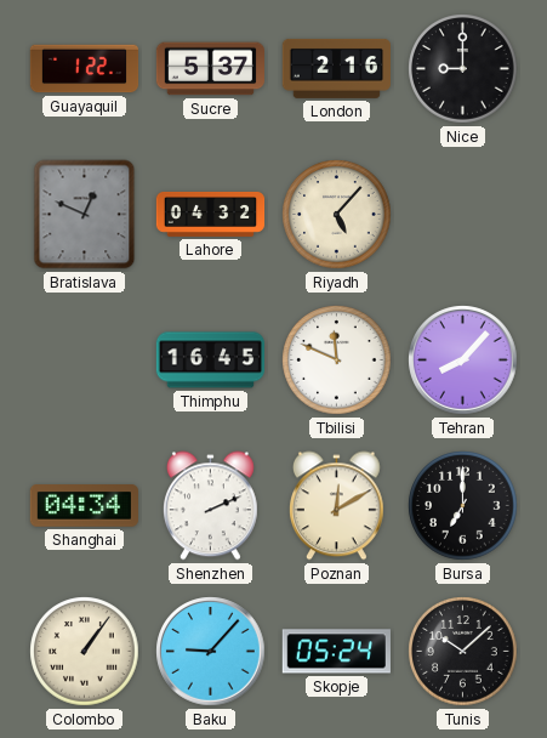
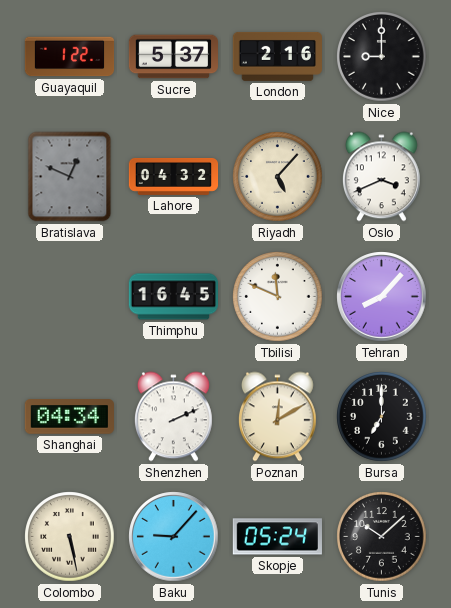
Oslo: none -> 3:41
Colombo: 1:06 -> 5:28
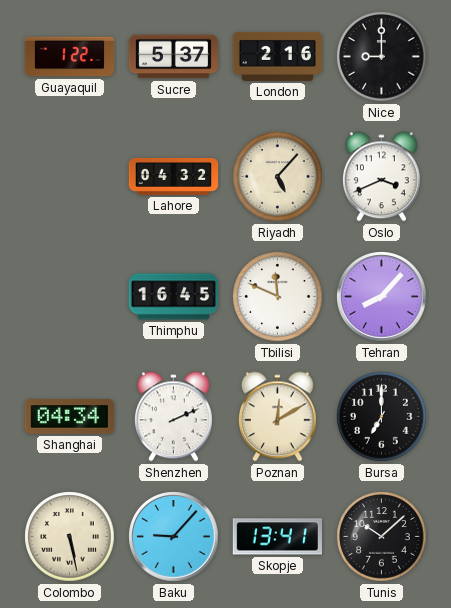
Bratislava: 12:49 -> none
Skopje: 05:24 -> 13:41
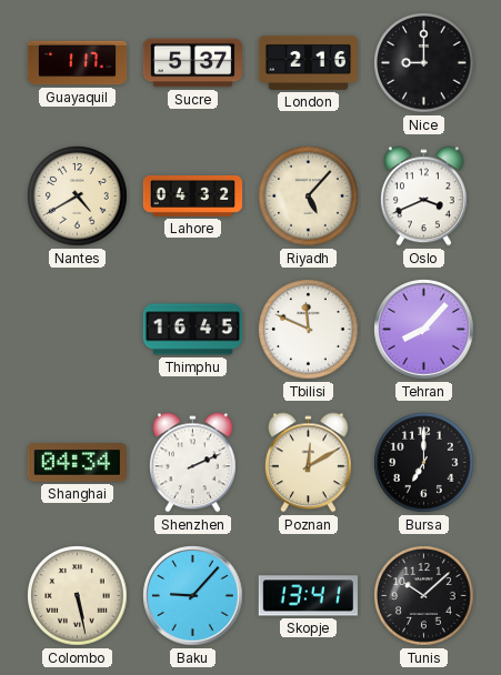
Guayaquil: 1:22 -> 1:17
Nantes: none -> 4:40
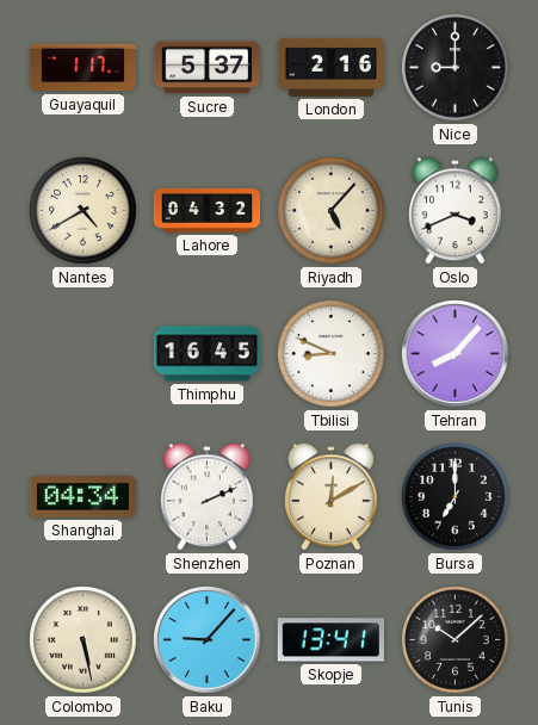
Tbilisi: 11:49 -> 8:49
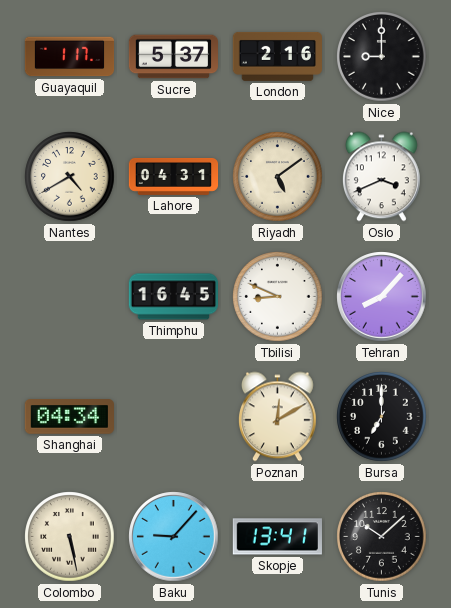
Lahore: 04:32 -> 04:31
Riyadh: 5:07 -> 5:09
Shenzhen: 2:11 -> none
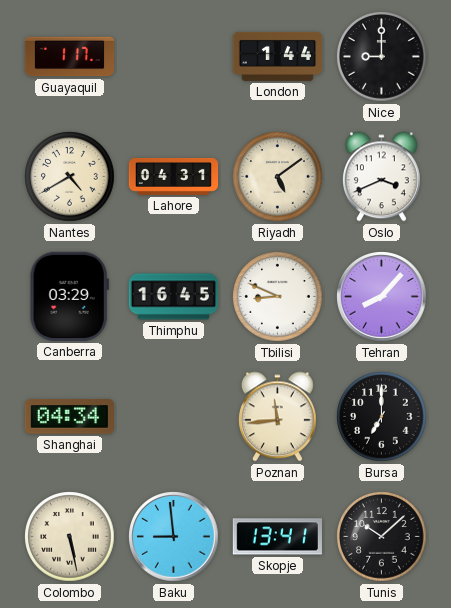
Sucre: 5:37 -> none
London: 2:16 -> 1:44
Canberra: none -> 03:29
Poznan: 12:10 -> 11:44
Baku: 9:07 -> 8:59
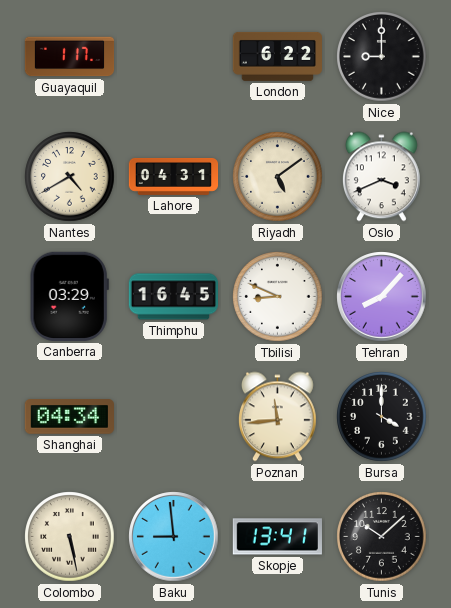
London: 1:44 -> 6:22
Bursa: 7:00 -> 4:00
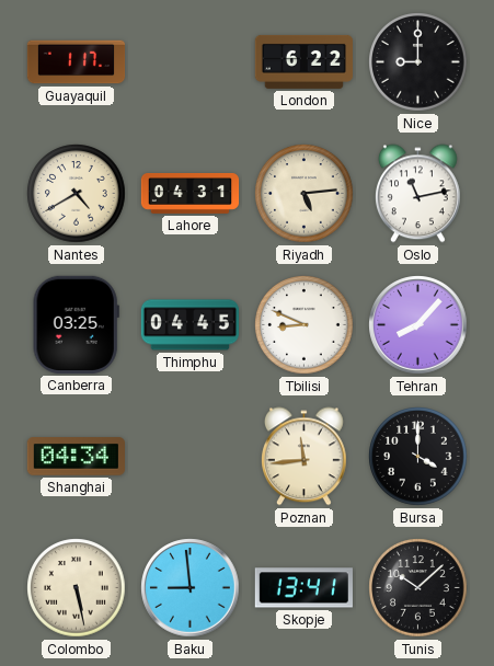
Riyadh: 5:09 -> 5:14
Oslo: 3:41 -> 11:13
Canberra: 03:29 -> 03:25
Thimphu: 16:45 -> 04:45
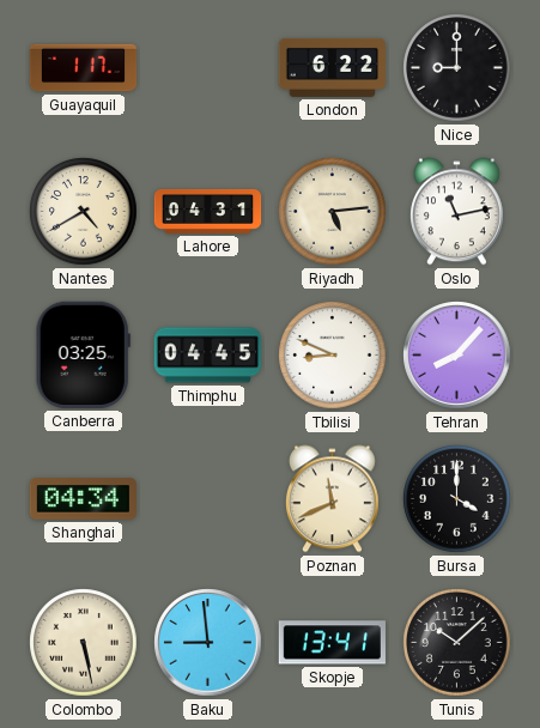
Poznan: 11:44 -> 11:41
